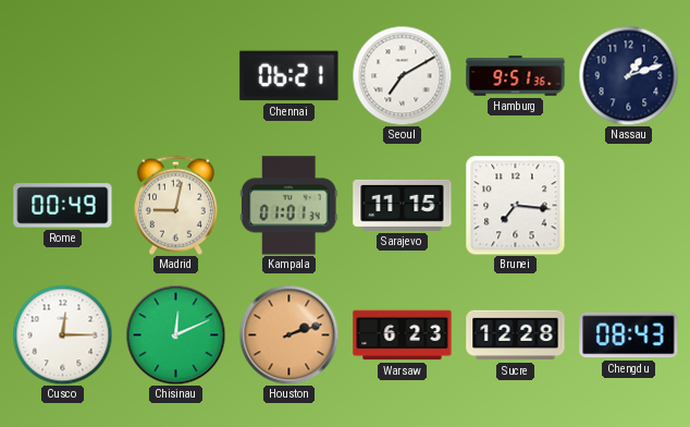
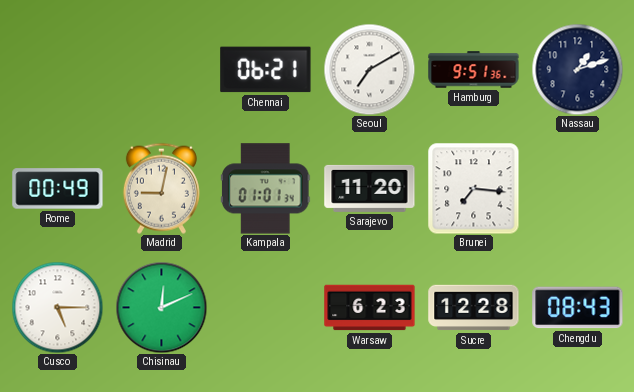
Sarajevo: 11:15 -> 11:20
Cusco: 12:15 -> 5:15
Houston: 2:12 -> none
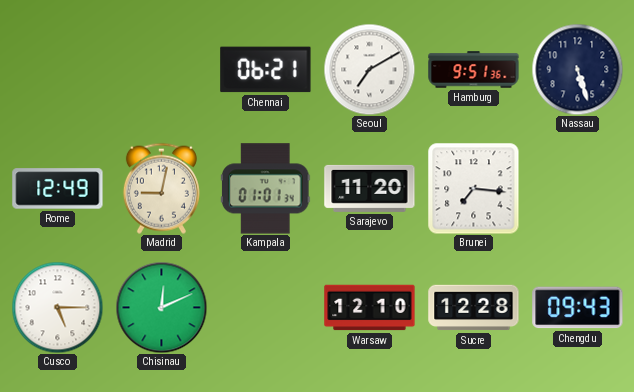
Nassau: 1:12 -> 5:27
Rome: 00:49 -> 12:49
Warsaw: 6:23 -> 12:10
Chengdu: 08:43 -> 09:43
